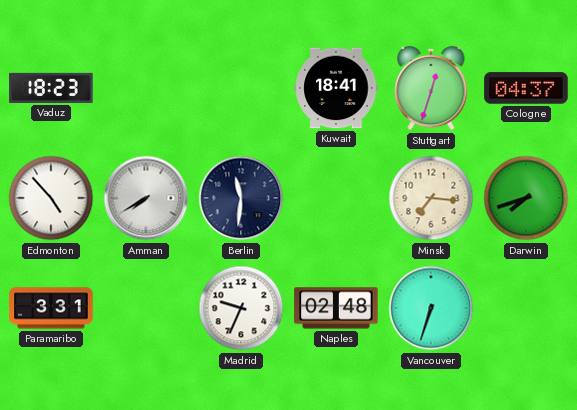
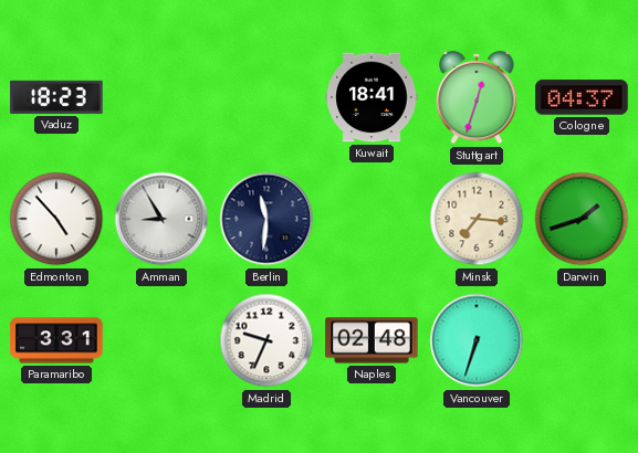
Amman: 7:40 -> 8:55
Darwin: 7:42 -> 1:42
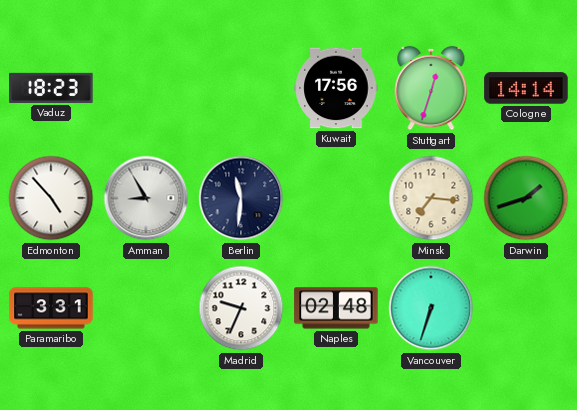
Kuwait: 18:41 -> 17:56
Cologne: 04:37 -> 14:14
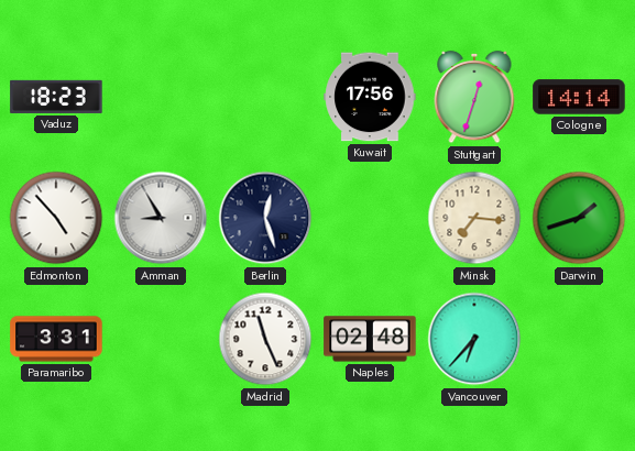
Berlin: 11:31 -> 12:27
Madrid: 9:34 -> 11:26
Vancouver: 6:33 -> 6:37
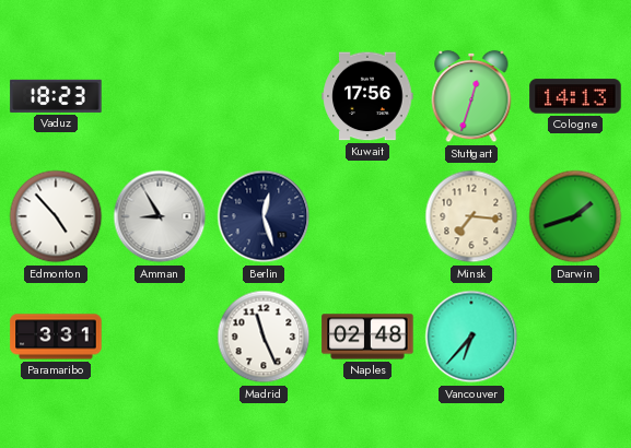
Cologne: 14:14 -> 14:13
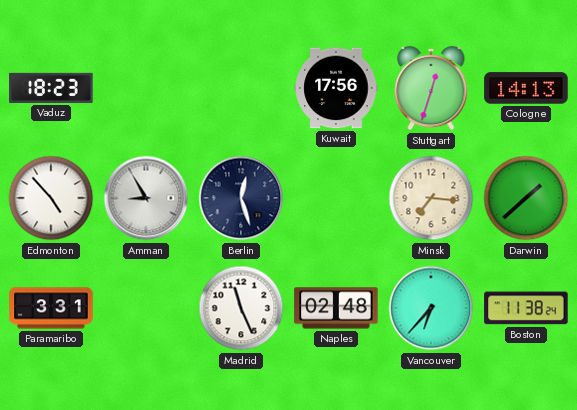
Darwin: 1:42 -> 1:38
Boston: none -> 11:38
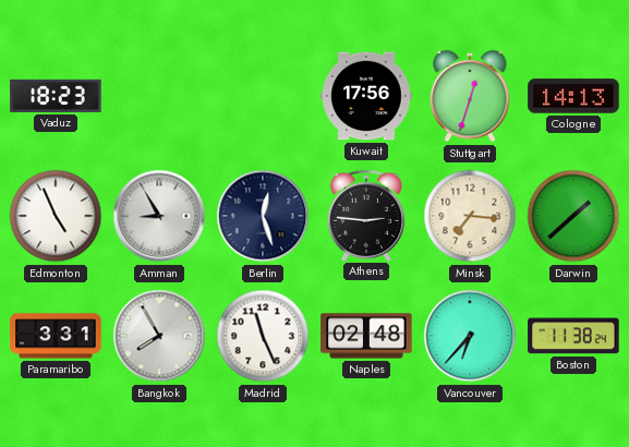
Edmonton: 4:53 -> 4:56
Athens: none -> 2:46
Bangkok: none -> 7:55
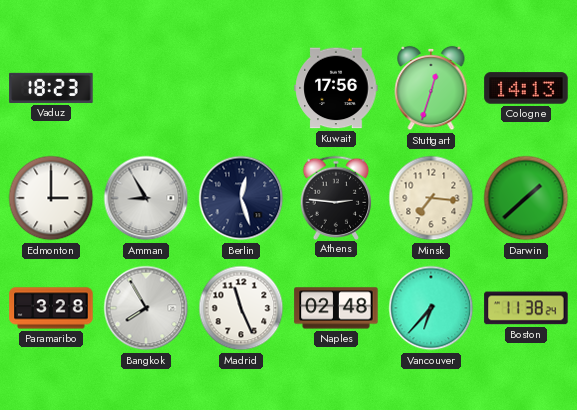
Edmonton: 4:56 -> 3:00
Paramaribo: 3:31 -> 3:28
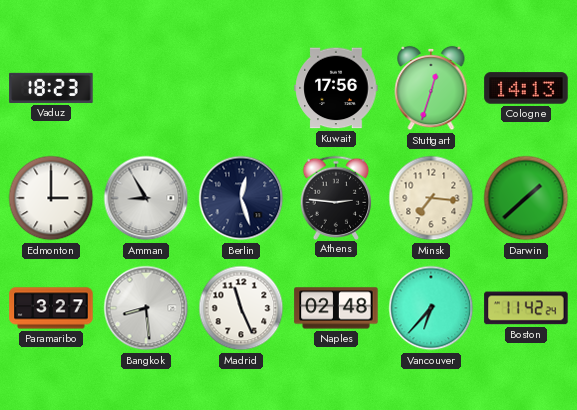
Paramaribo: 3:28 -> 3:27
Bangkok: 7:55 -> 8:29
Boston: 11:38 -> 11:42
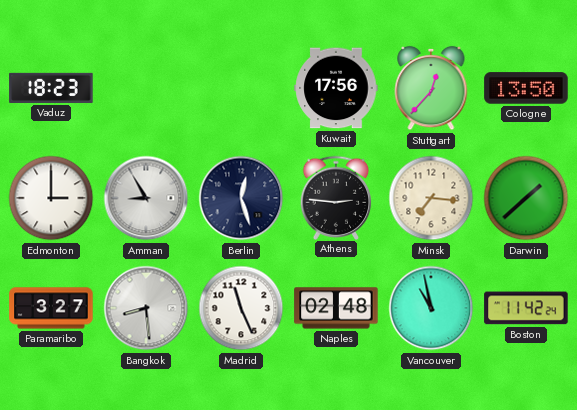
Stuttgart: 12:33 -> 12:37
Cologne: 14:13 -> 13:50
Vancouver: 6:37 -> 10:58
